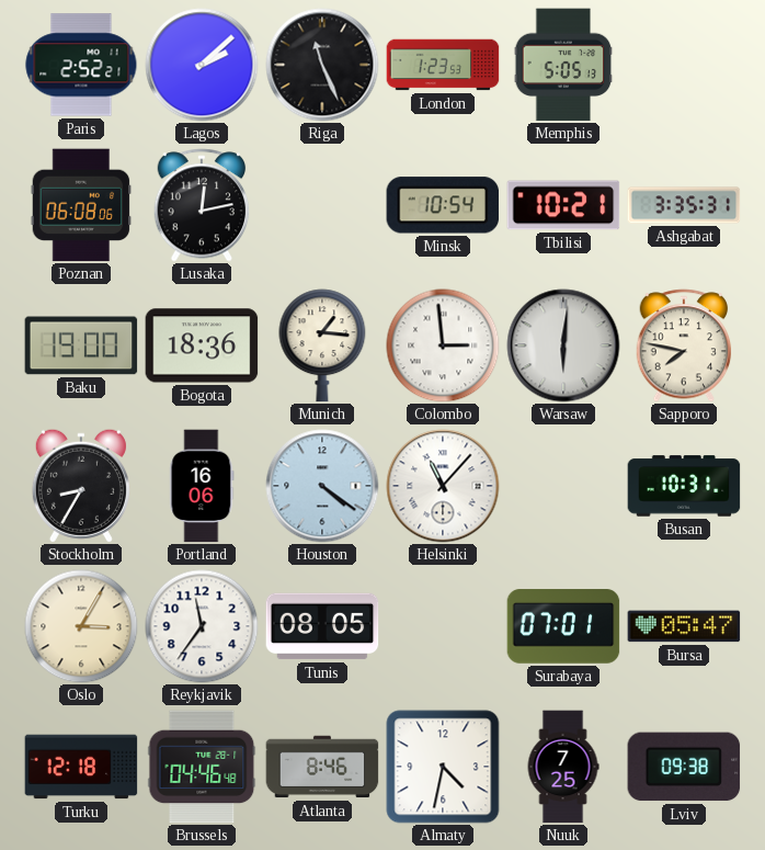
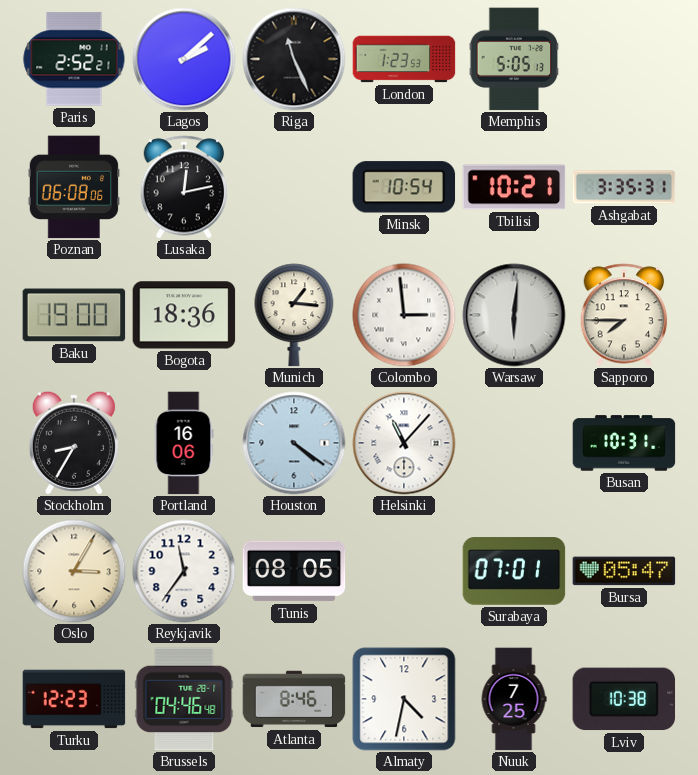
Sapporo: 7:47 -> 7:45
Turku: 12:18 -> 12:23
Lviv: 09:38 -> 10:38
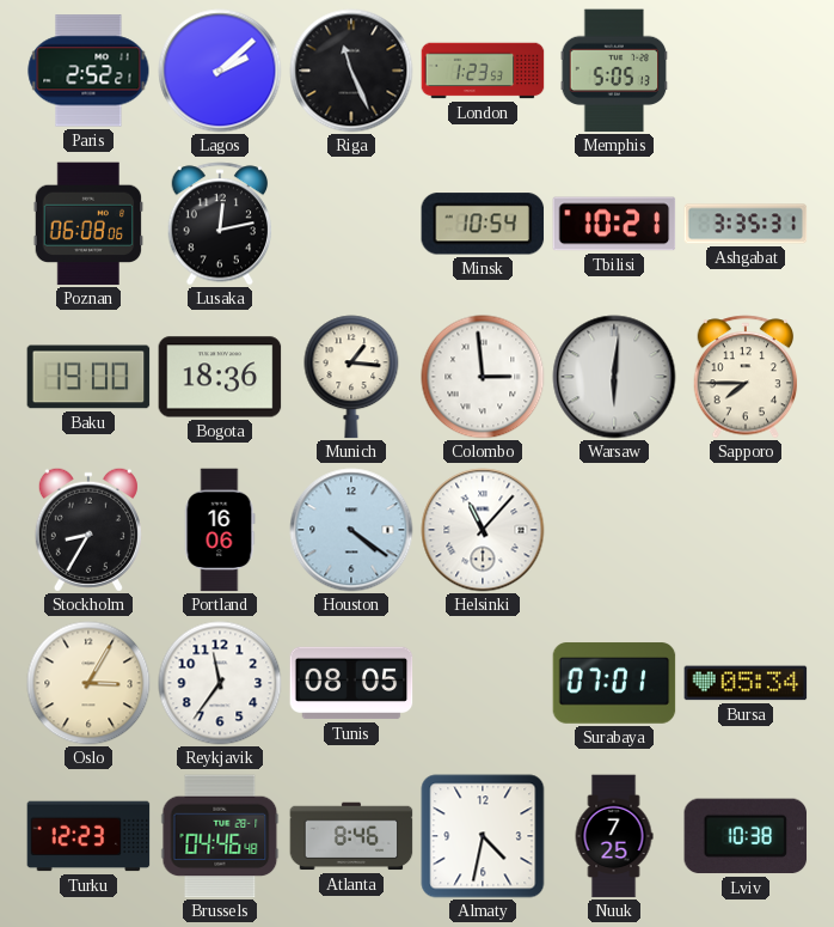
Busan: 10:31 -> none
Bursa: 05:47 -> 05:34
